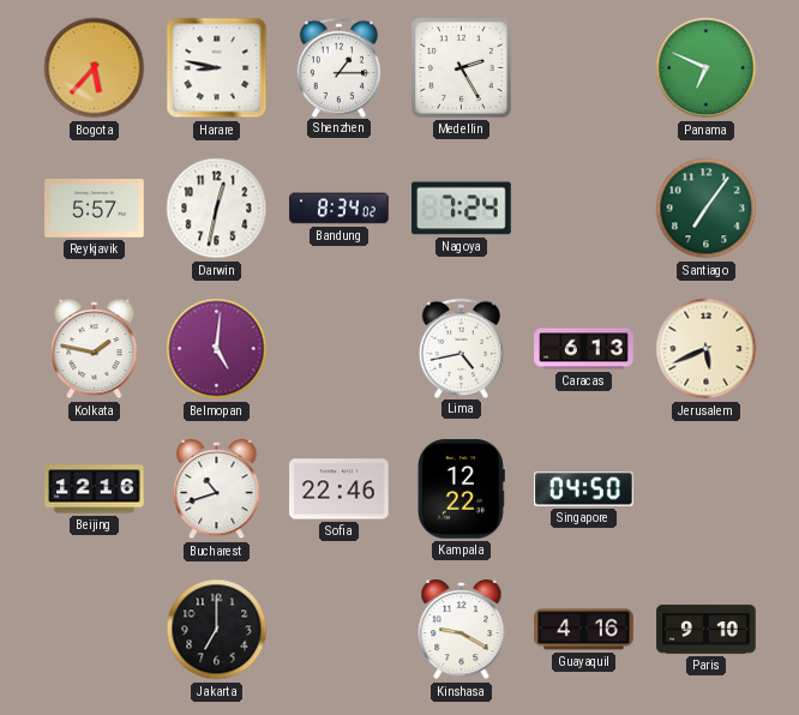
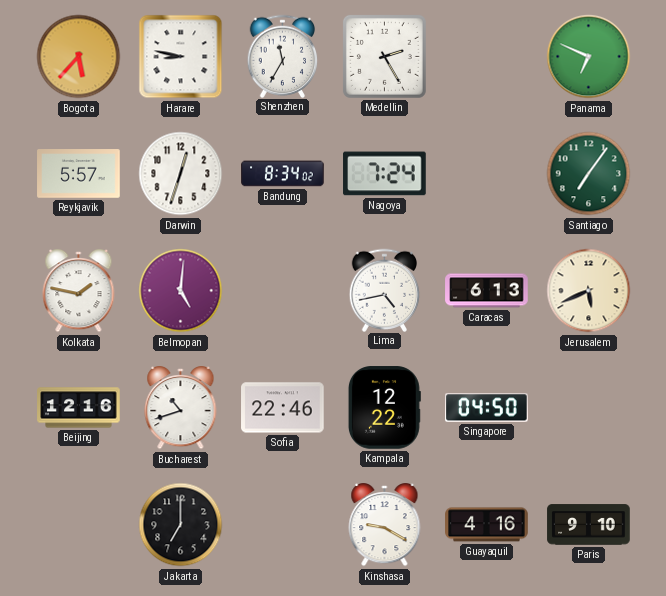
Shenzhen: 1:15 -> 11:35
Darwin: 12:32 -> 12:33
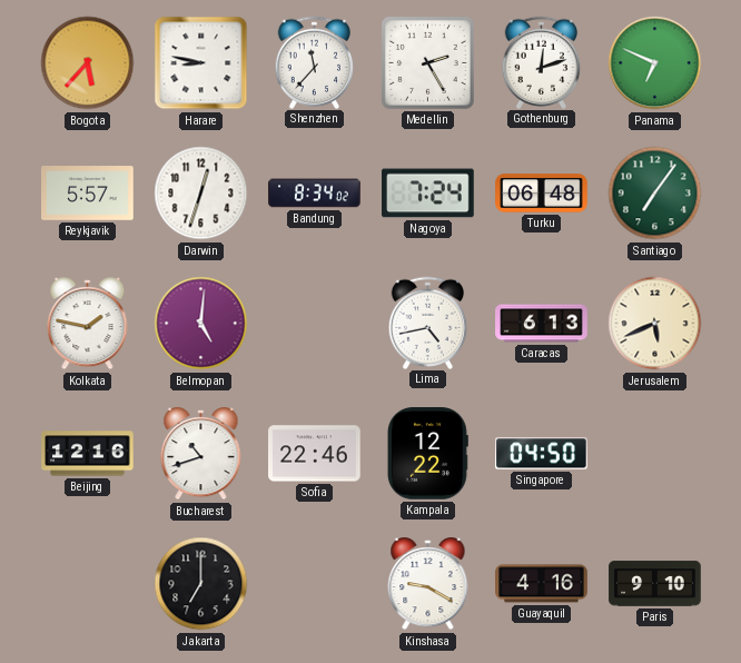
Shenzhen: 11:35 -> 11:37
Gothenburg: none -> 12:12
Turku: none -> 06:48
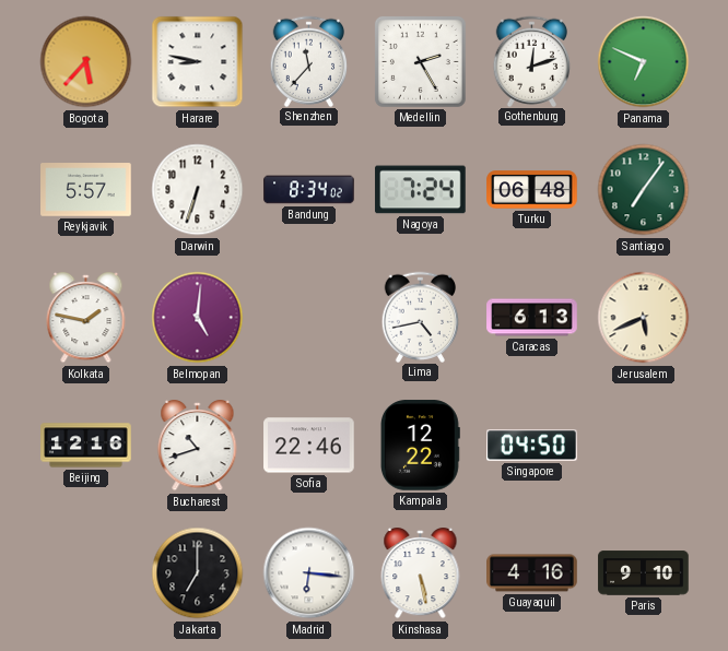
Darwin: 12:33 -> 6:33
Madrid: none -> 6:16
Kinshasa: 9:20 -> 5:28
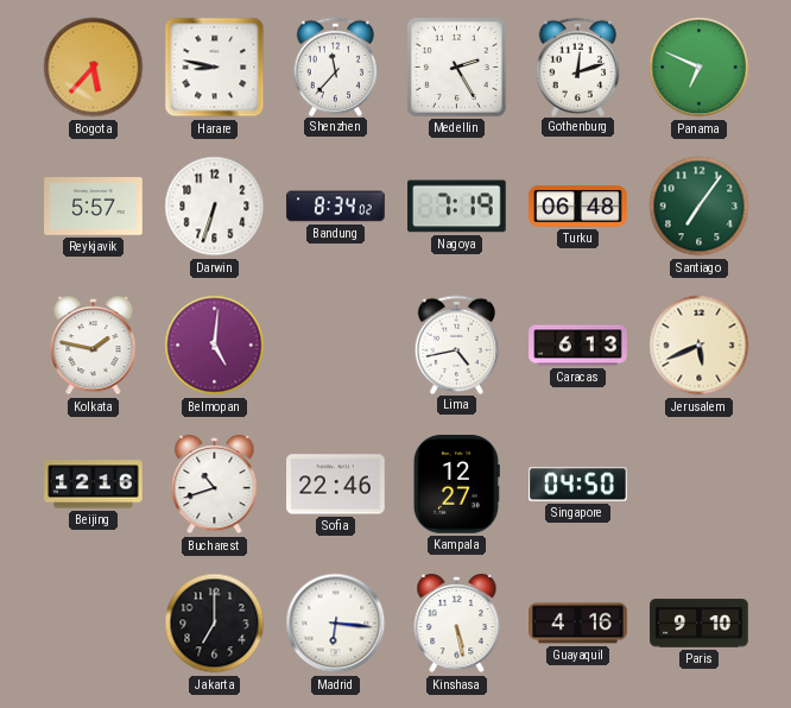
Nagoya: 7:24 -> 7:19
Kampala: 12:22 -> 12:27
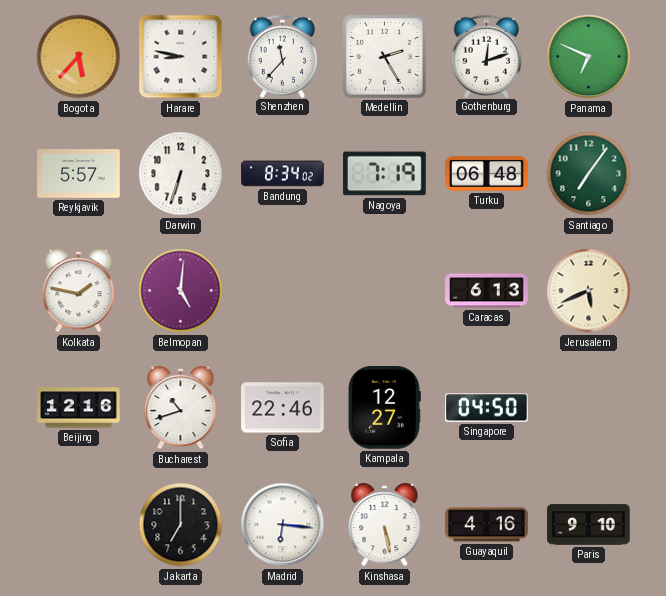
Lima: 4:43 -> none
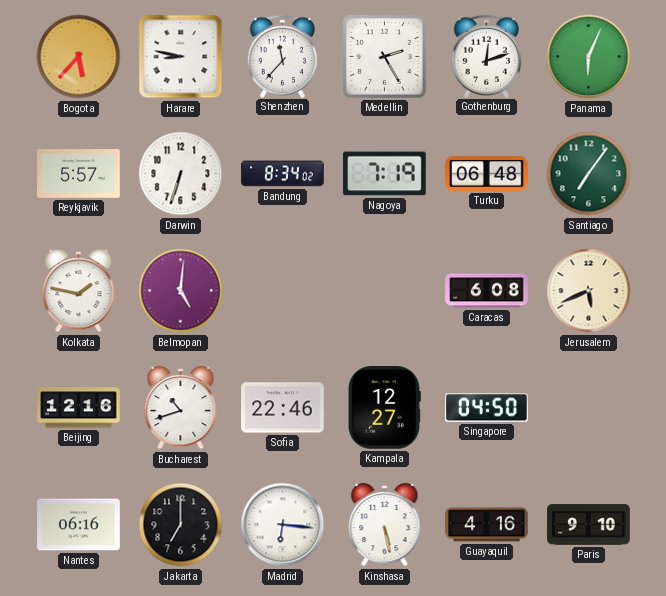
Panama: 6:49 -> 6:04
Caracas: 6:13 -> 6:08
Nantes: none -> 06:16
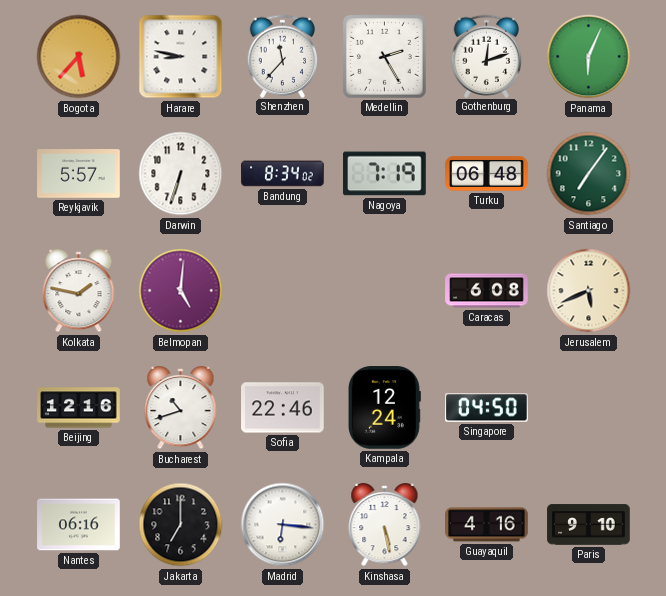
Kampala: 12:27 -> 12:24
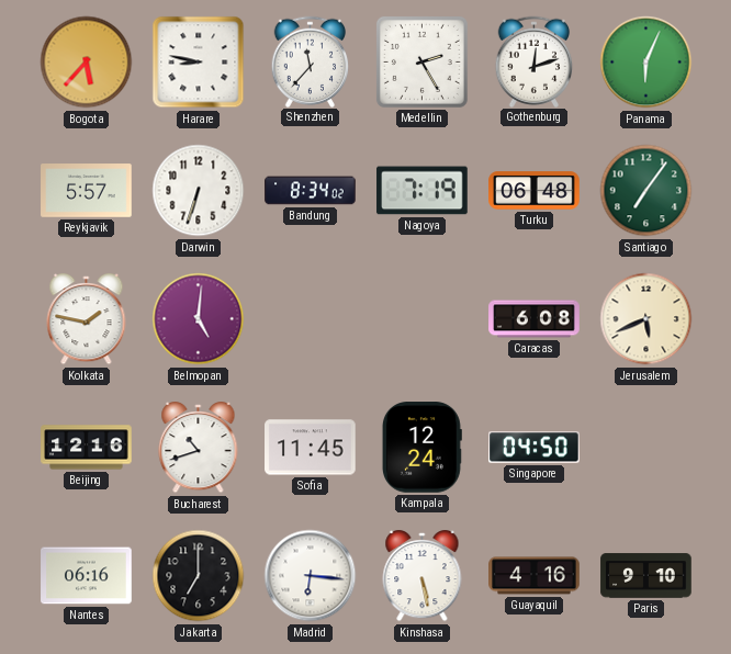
Sofia: 22:46 -> 11:45
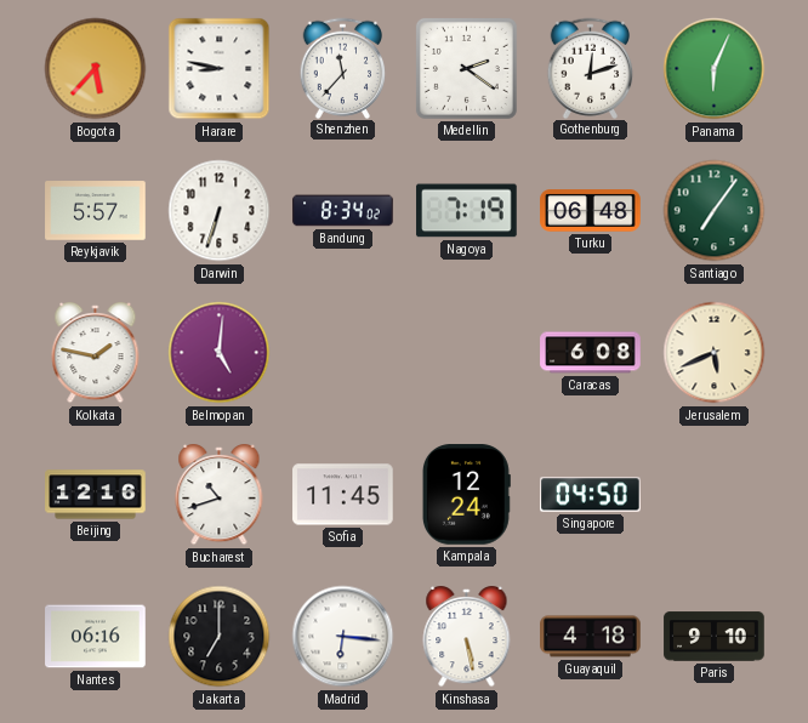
Medellin: 2:25 -> 2:21
Guayaquil: 4:16 -> 4:18
